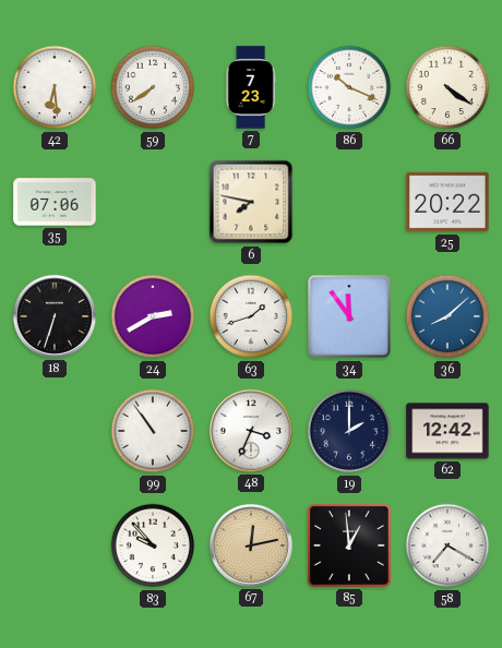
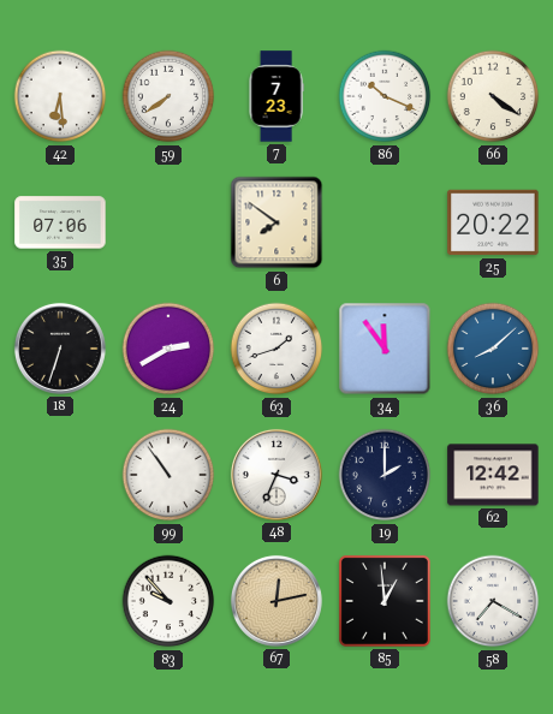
6: 7:47 -> 7:51
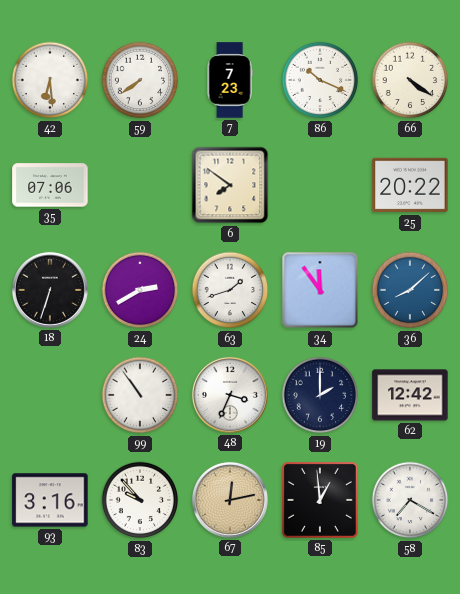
93: none -> 3:16
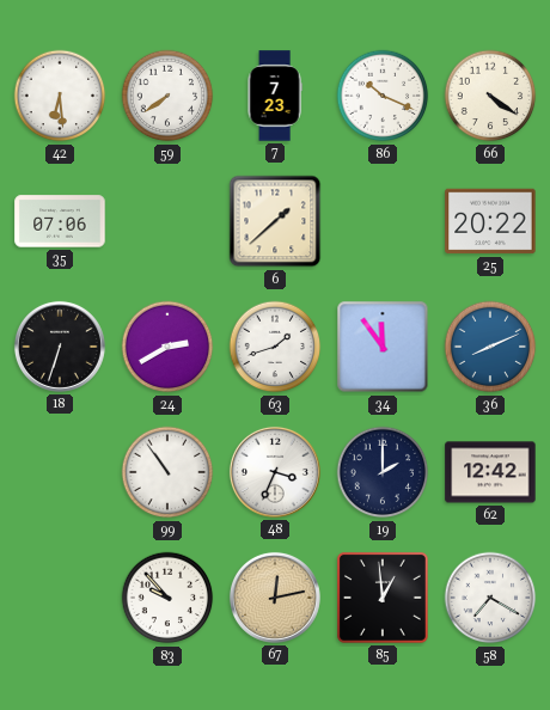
6: 7:51 -> 1:38
36: 8:08 -> 8:11
93: 3:16 -> none
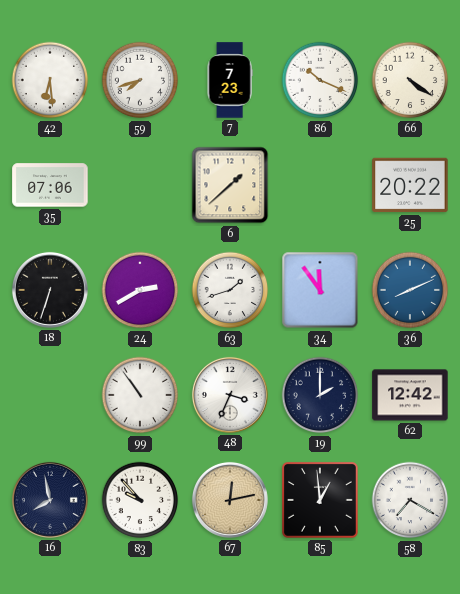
59: 7:39 -> 7:42
16: none -> 7:58
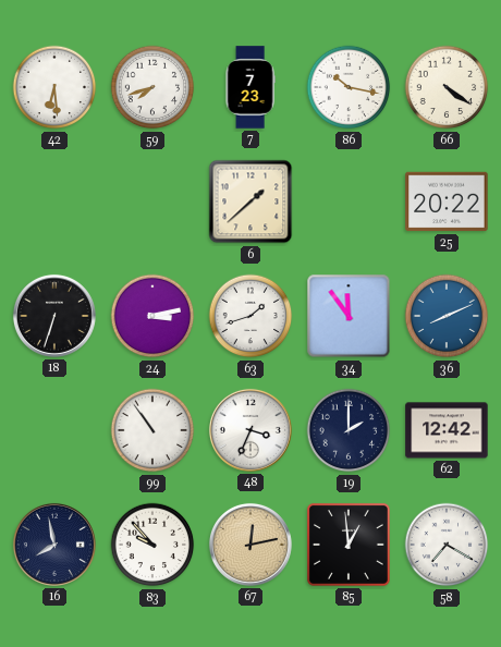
86: 10:19 -> 10:17
35: 07:06 -> none
24: 2:40 -> 3:13
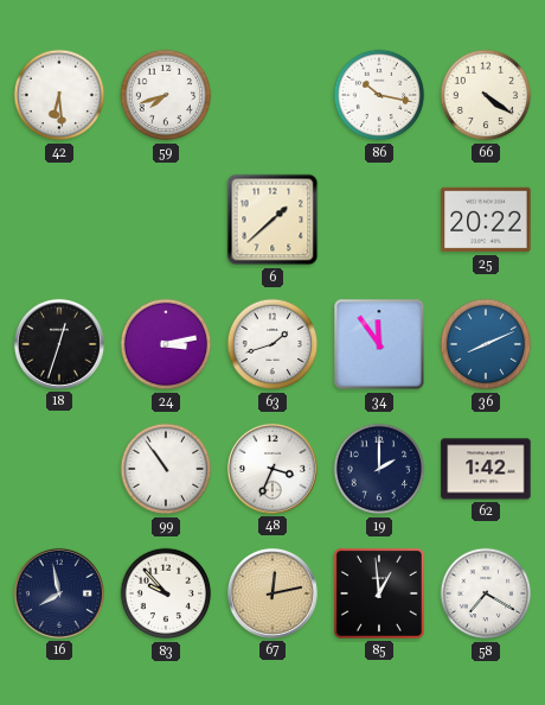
7: 7:23 -> none
18: 6:33 -> 12:33
62: 12:42 -> 1:42
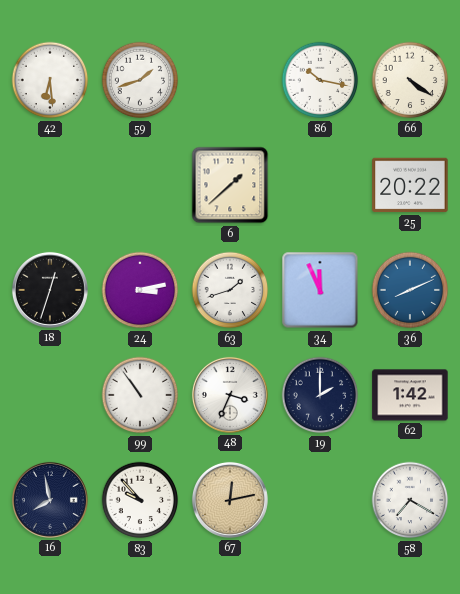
59: 7:42 -> 1:42
34: 11:54 -> 11:56
85: 12:59 -> none
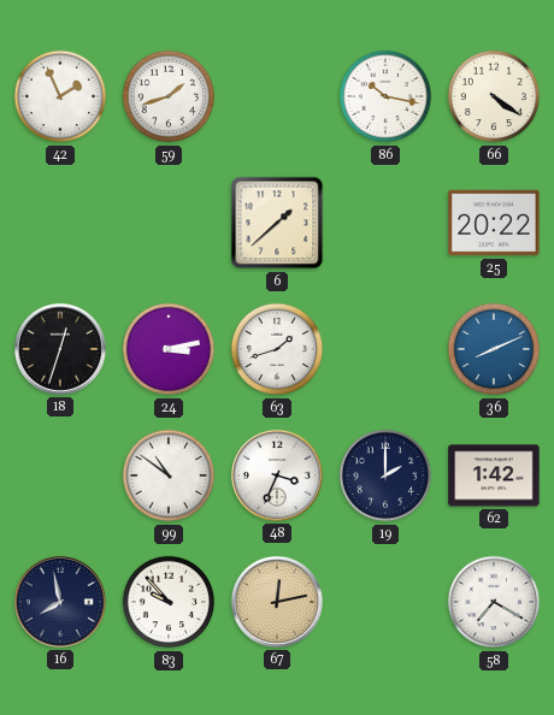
42: 6:29 -> 1:56
34: 11:56 -> none
99: 10:54 -> 10:51
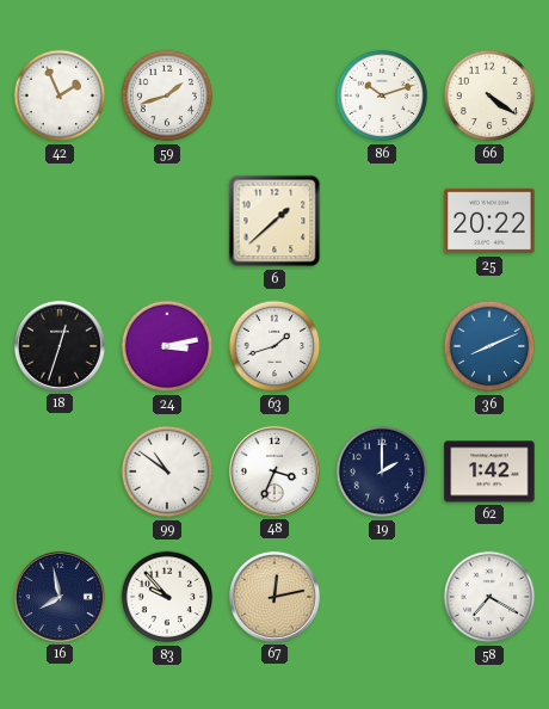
86: 10:17 -> 10:12
